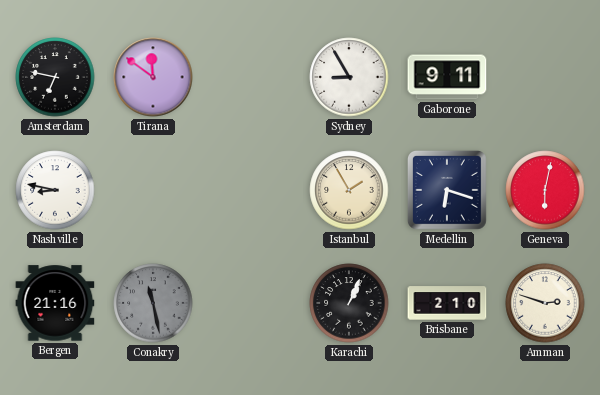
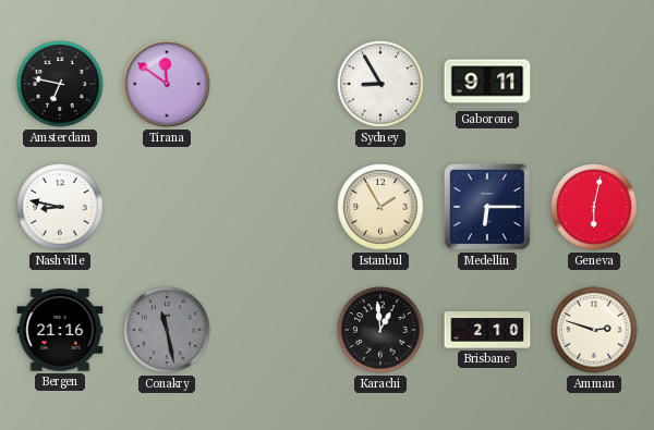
Medellin: 6:18 -> 6:15
Karachi: 1:04 -> 12:59
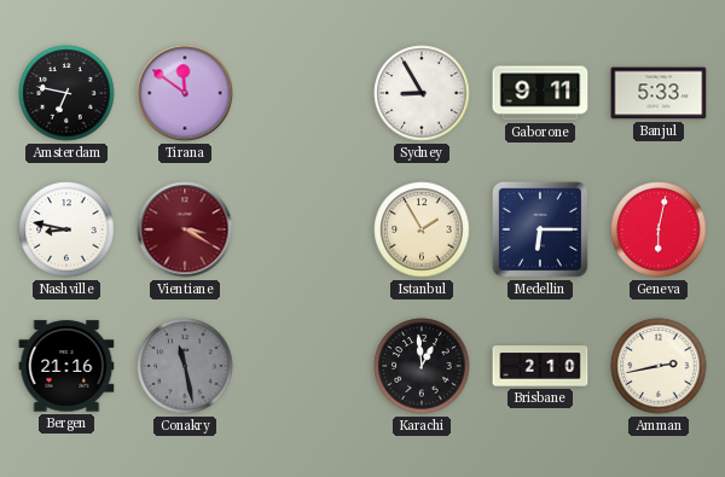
Banjul: none -> 5:33
Vientiane: none -> 3:20
Amman: 2:48 -> 2:43
